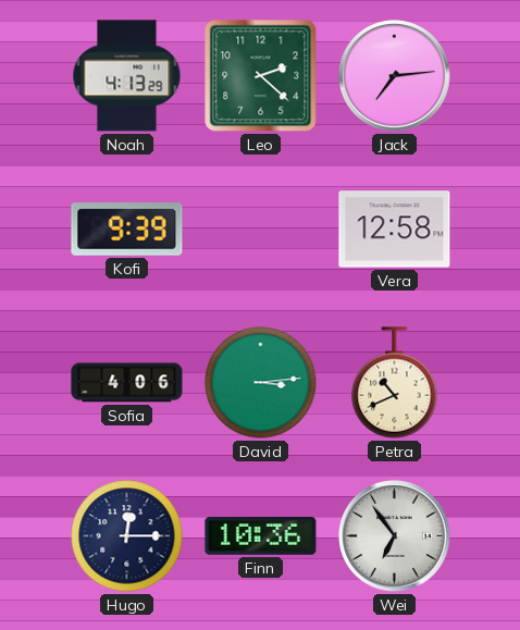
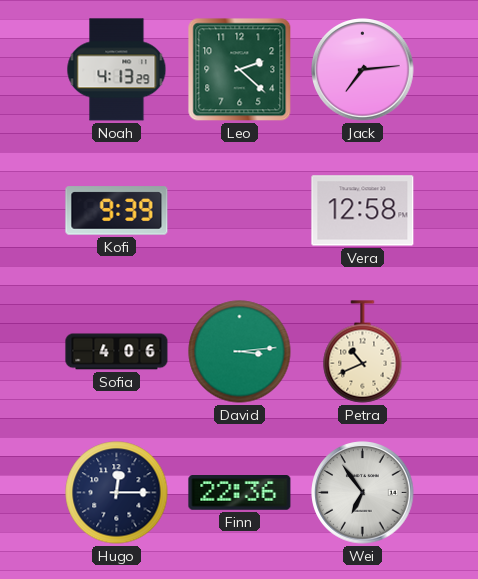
Finn: 10:36 -> 22:36
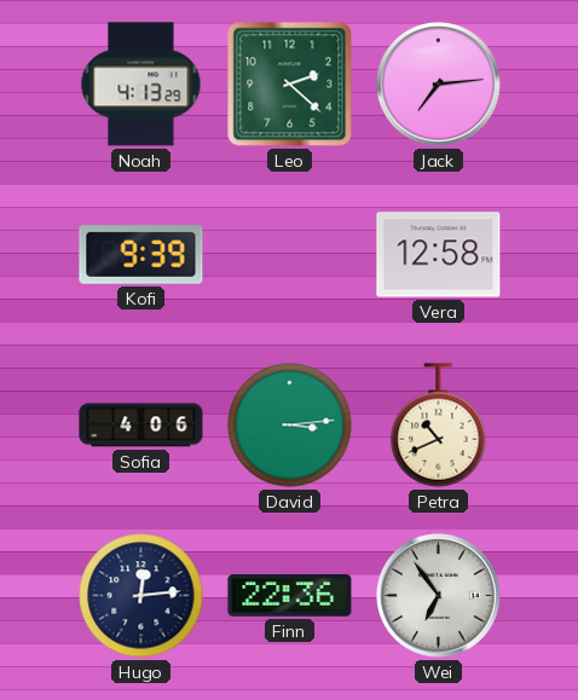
Hugo: 12:15 -> 12:14
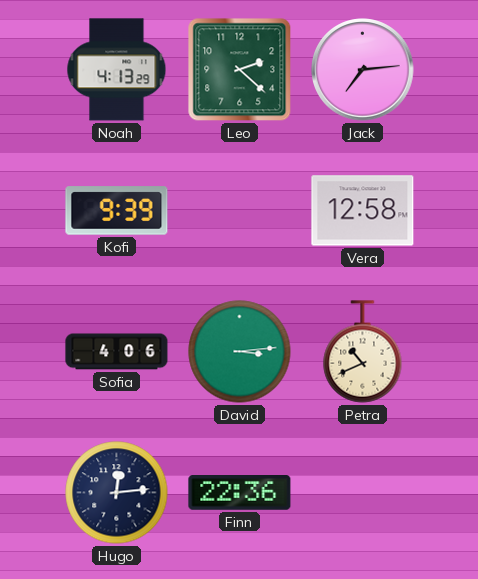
Wei: 6:54 -> none
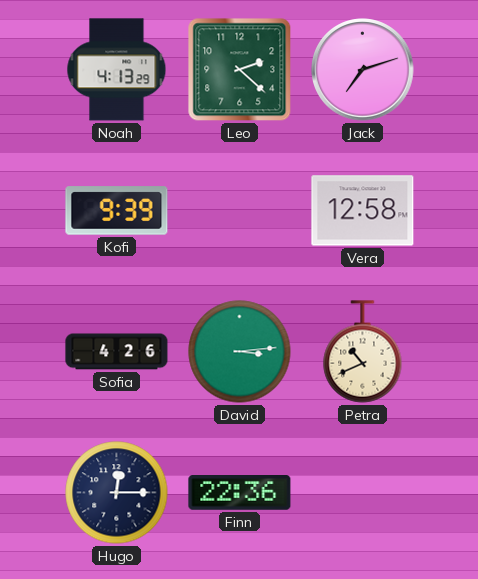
Jack: 7:14 -> 7:12
Sofia: 4:06 -> 4:26
Hugo: 12:14 -> 12:15
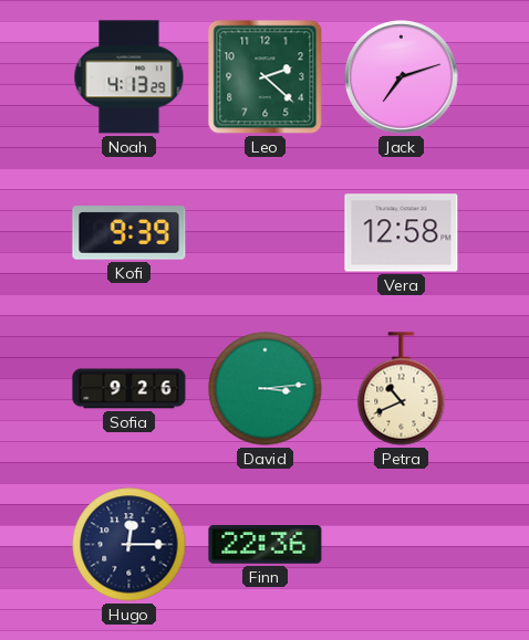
Sofia: 4:26 -> 9:26
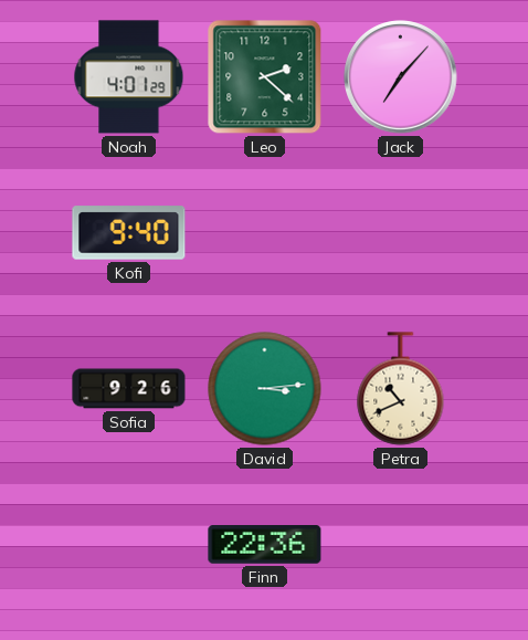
Noah: 4:13 -> 4:01
Jack: 7:12 -> 7:07
Kofi: 9:39 -> 9:40
Vera: 12:58 -> none
Hugo: 12:15 -> none
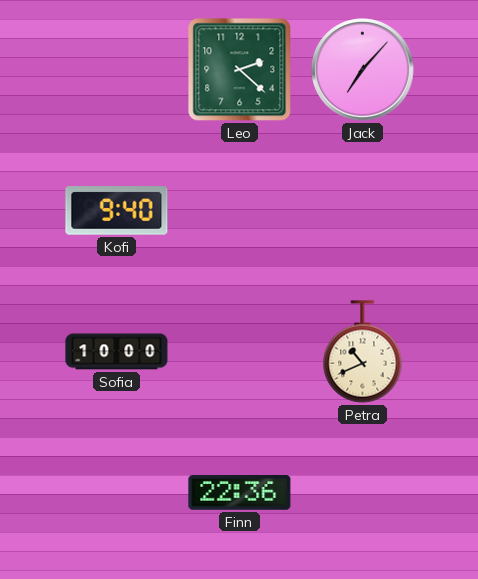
Noah: 4:01 -> none
Sofia: 9:26 -> 10:00
David: 3:14 -> none
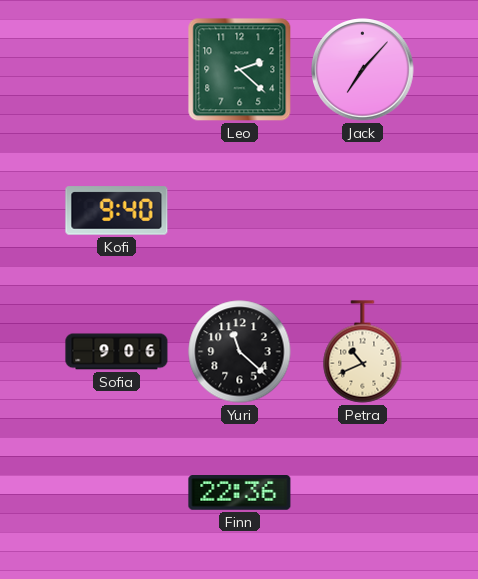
Sofia: 10:00 -> 9:06
Yuri: none -> 11:22
